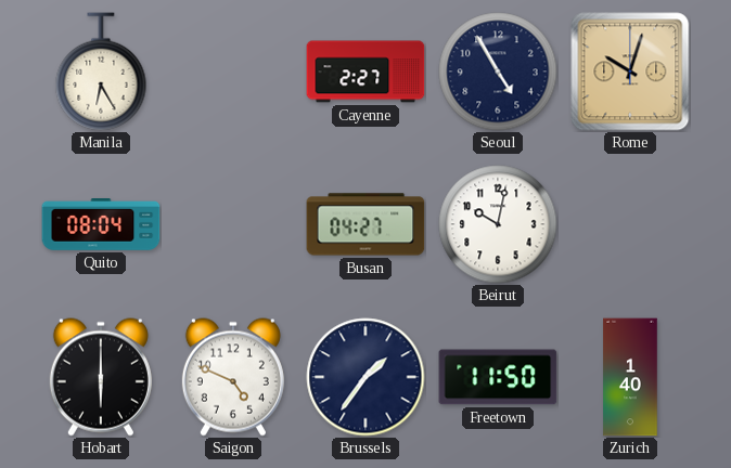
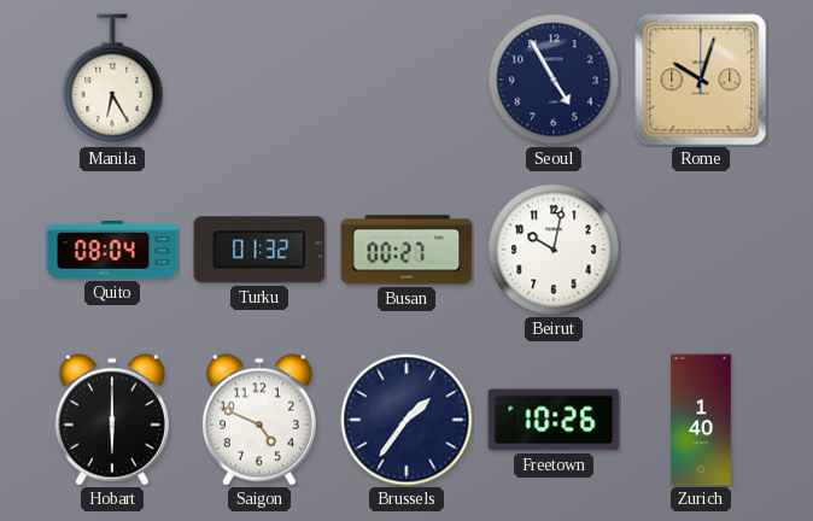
Cayenne: 2:27 -> none
Turku: none -> 01:32
Busan: 04:27 -> 00:27
Freetown: 11:50 -> 10:26
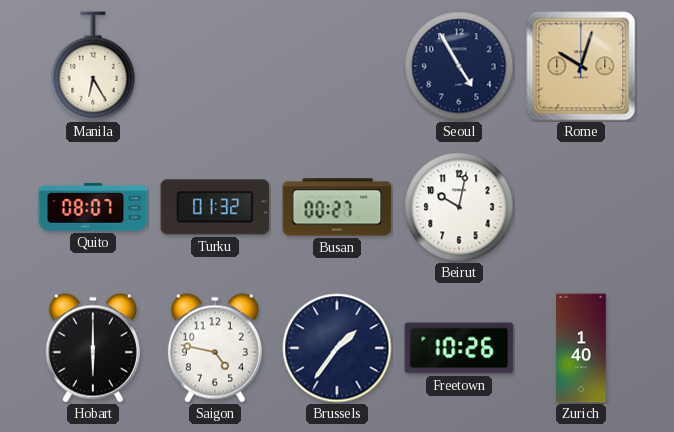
Quito: 08:04 -> 08:07
Saigon: 4:49 -> 4:47
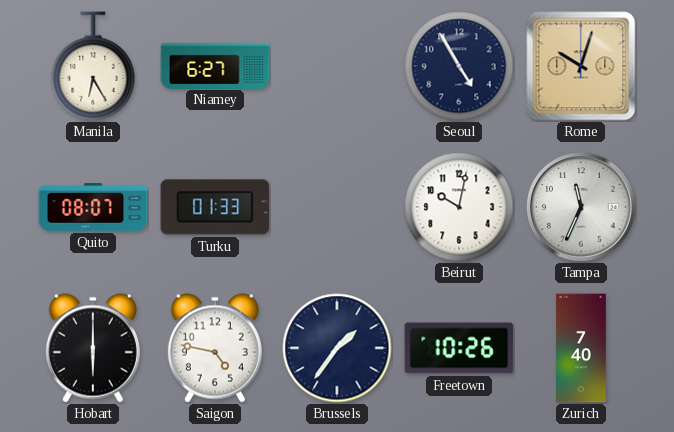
Niamey: none -> 6:27
Turku: 01:32 -> 01:33
Busan: 00:27 -> none
Tampa: none -> 11:34
Zurich: 1:40 -> 7:40
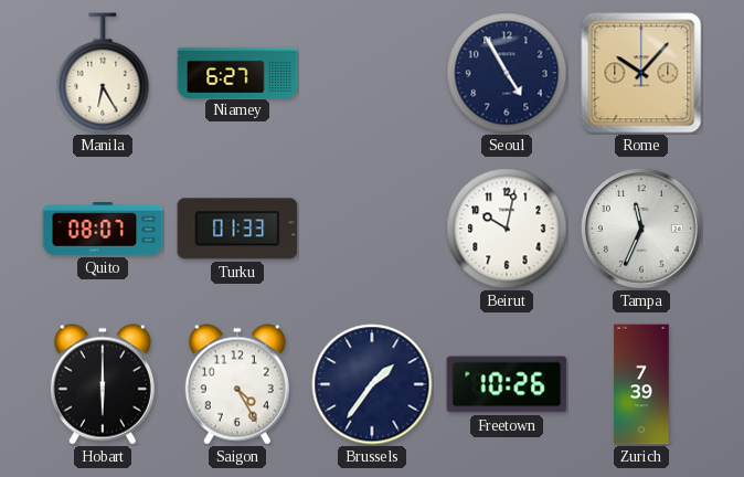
Rome: 10:03 -> 10:07
Saigon: 4:47 -> 4:25
Zurich: 7:40 -> 7:39
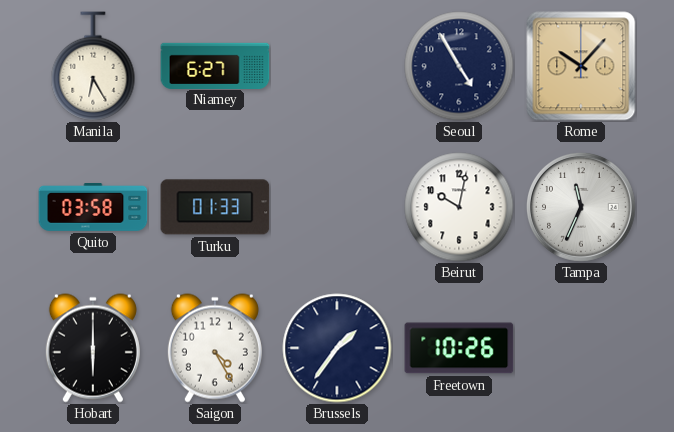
Quito: 08:07 -> 03:58
Zurich: 7:39 -> none
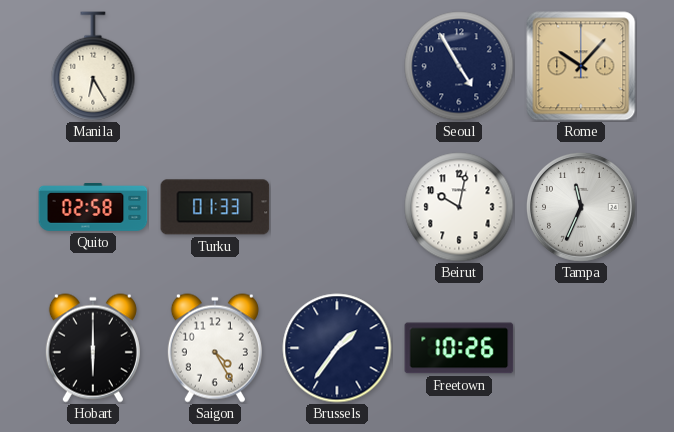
Niamey: 6:27 -> none
Quito: 03:58 -> 02:58
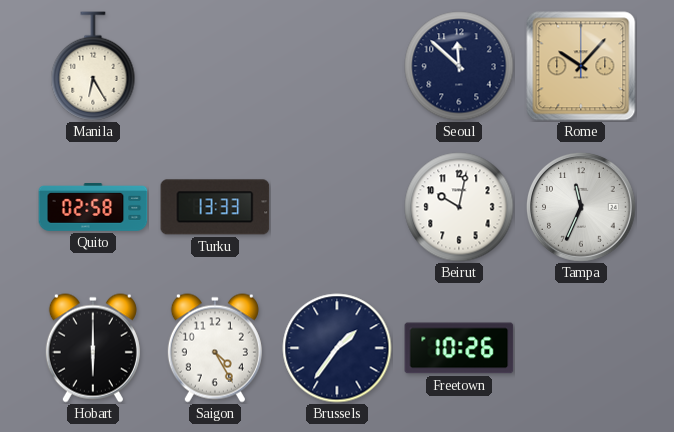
Seoul: 4:55 -> 11:52
Turku: 01:33 -> 13:33
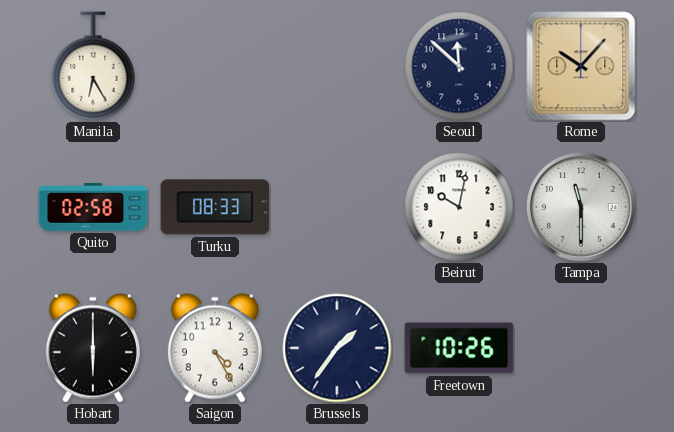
Turku: 13:33 -> 08:33
Tampa: 11:34 -> 11:30
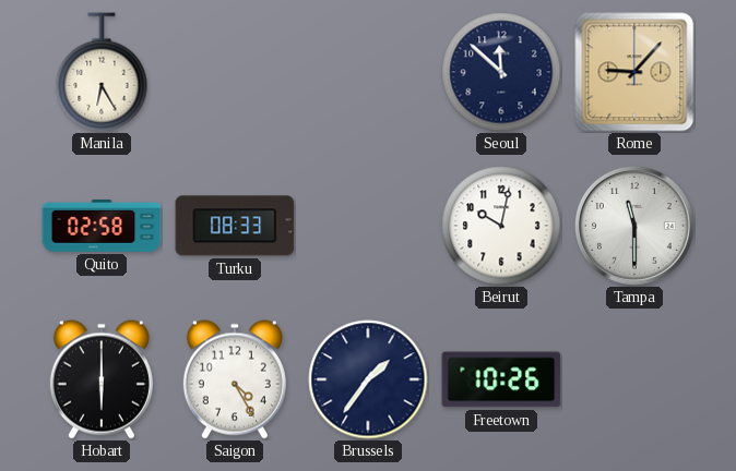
Rome: 10:07 -> 9:07
